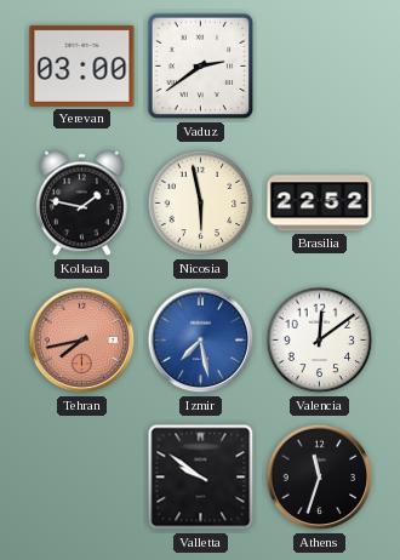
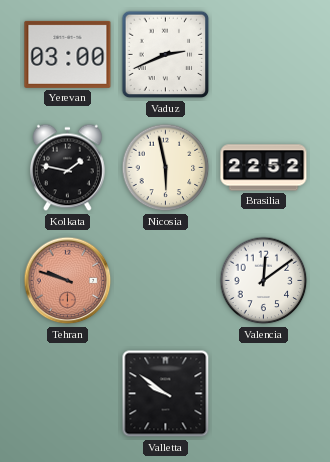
Vaduz: 2:39 -> 2:41
Tehran: 7:43 -> 9:48
Izmir: 7:28 -> none
Athens: 11:33 -> none
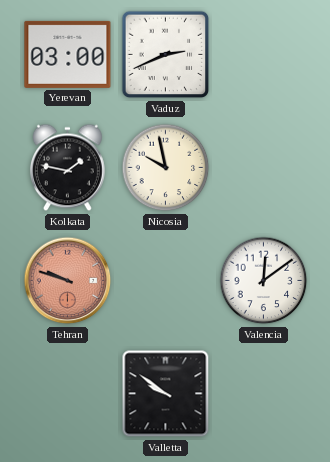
Nicosia: 5:58 -> 9:58
Brasilia: 22:52 -> none
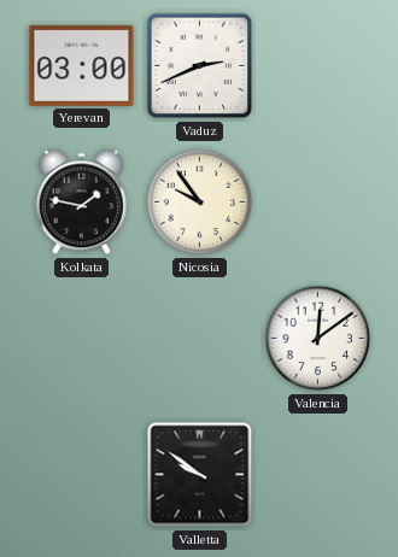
Nicosia: 9:58 -> 9:54
Tehran: 9:48 -> none
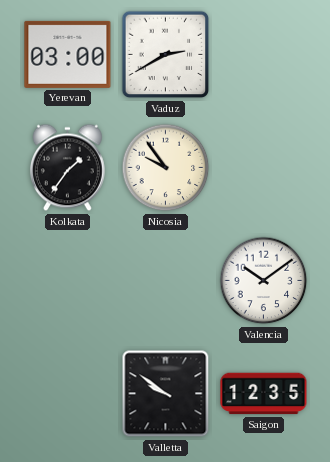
Vaduz: 2:41 -> 2:40
Kolkata: 1:47 -> 1:36
Valencia: 12:09 -> 10:09
Saigon: none -> 12:35
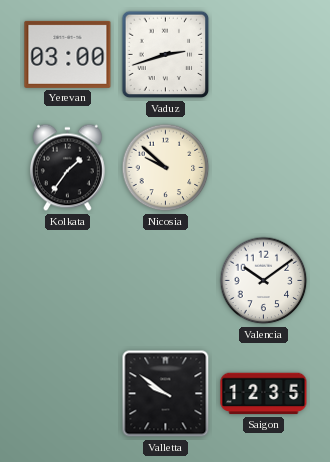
Vaduz: 2:40 -> 2:42
Nicosia: 9:54 -> 9:52
